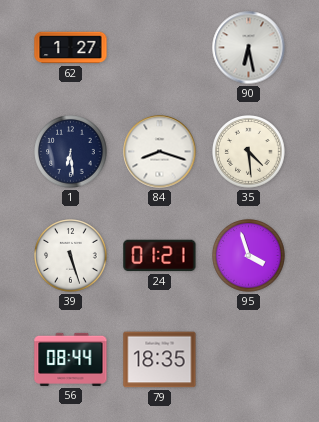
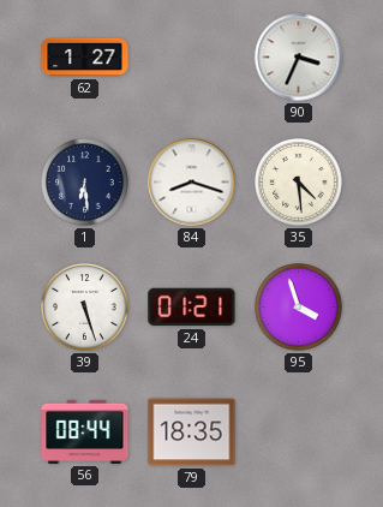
90: 6:28 -> 3:34
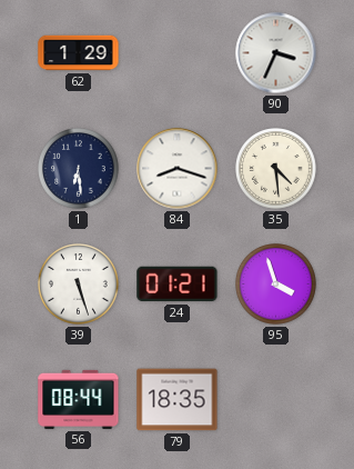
62: 1:27 -> 1:29
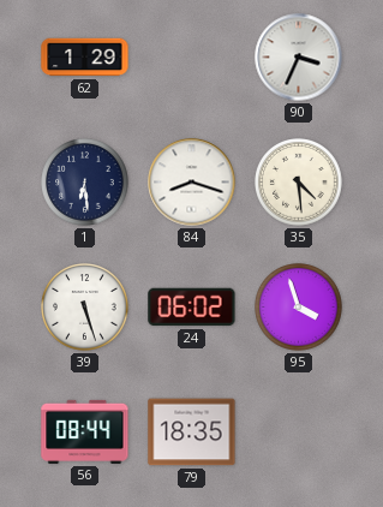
24: 01:21 -> 06:02
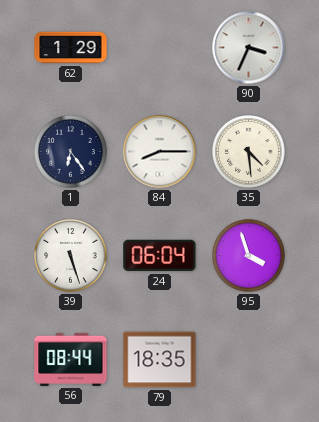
1: 6:29 -> 6:24
84: 8:18 -> 8:15
24: 06:02 -> 06:04
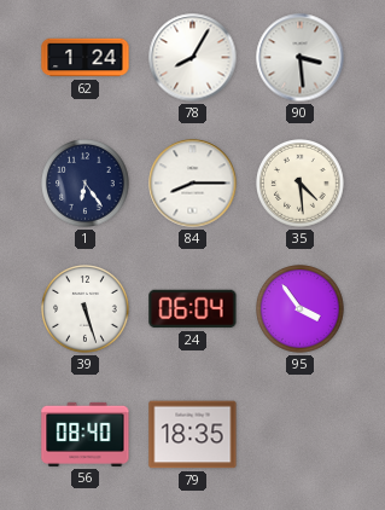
62: 1:29 -> 1:24
78: none -> 8:05
90: 3:34 -> 3:29
95: 3:57 -> 3:54
56: 08:44 -> 08:40
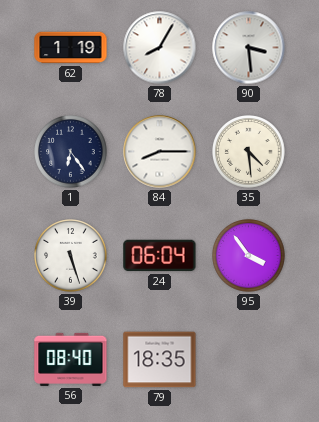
62: 1:24 -> 1:19
